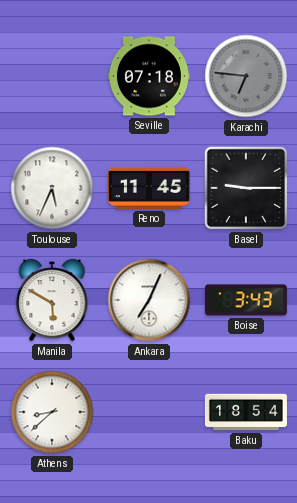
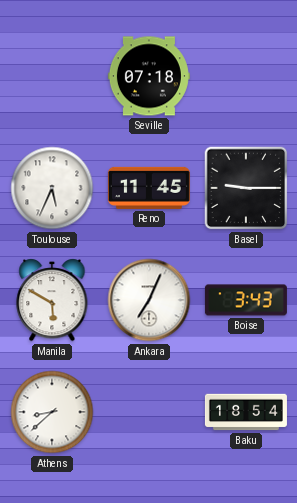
Karachi: 6:46 -> none
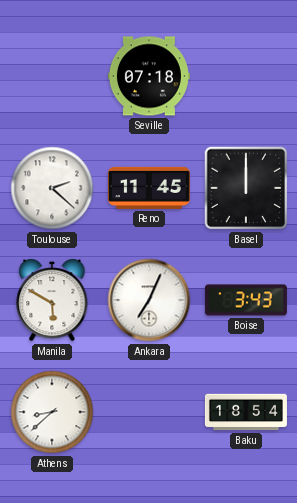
Toulouse: 5:34 -> 2:22
Basel: 9:15 -> 12:00
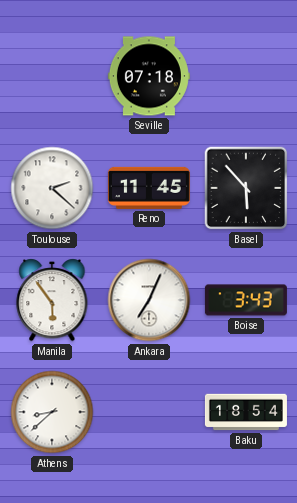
Basel: 12:00 -> 5:53
Manila: 5:50 -> 5:54
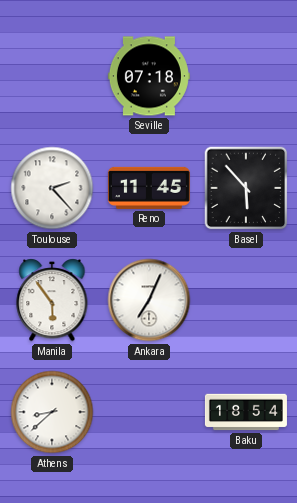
Toulouse: 2:22 -> 2:23
Boise: 3:43 -> none
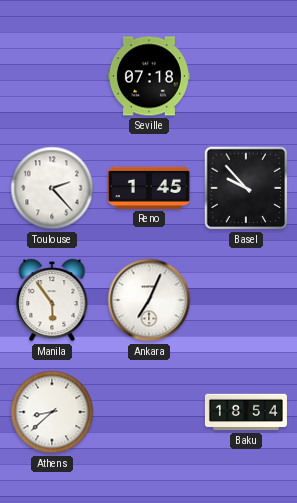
Reno: 11:45 -> 1:45
Basel: 5:53 -> 9:53
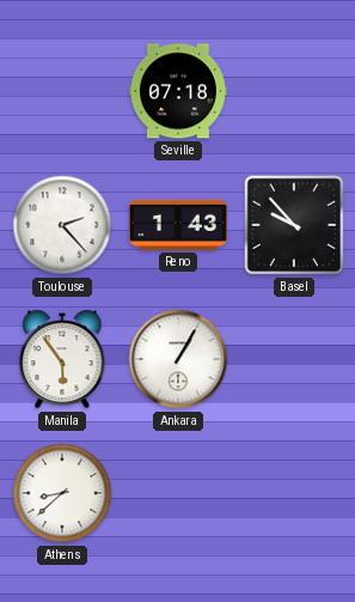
Reno: 1:45 -> 1:43
Ankara: 7:04 -> 1:05
Baku: 18:54 -> none
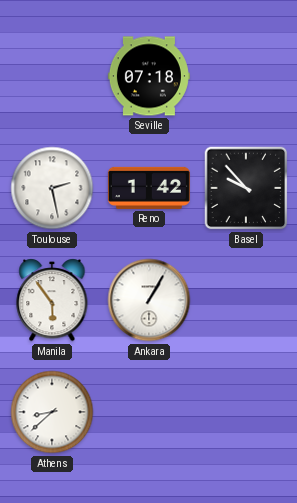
Toulouse: 2:23 -> 2:28
Reno: 1:43 -> 1:42
